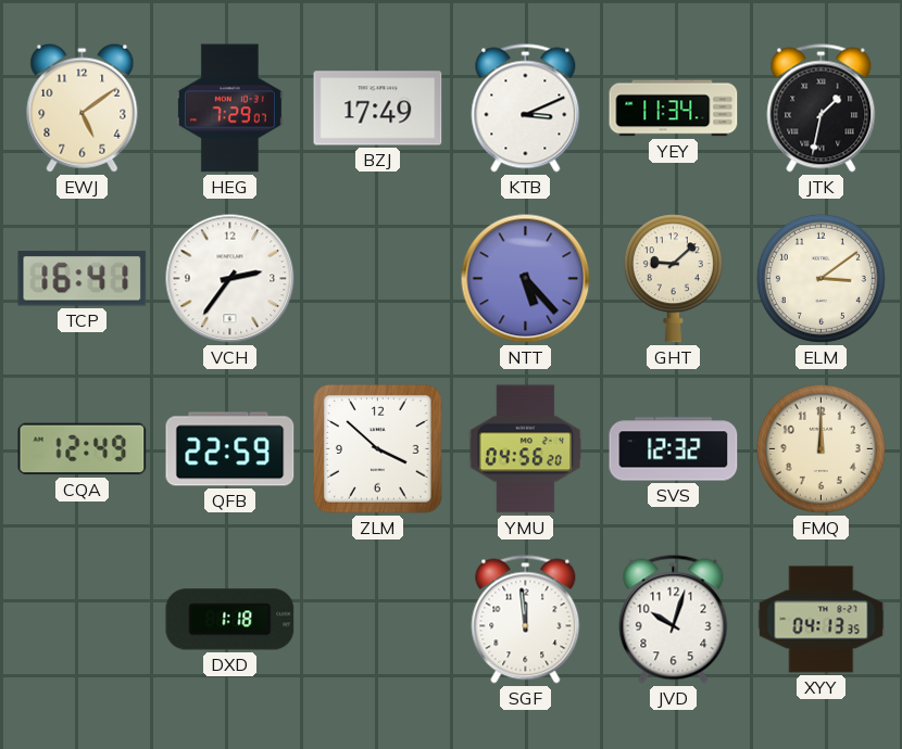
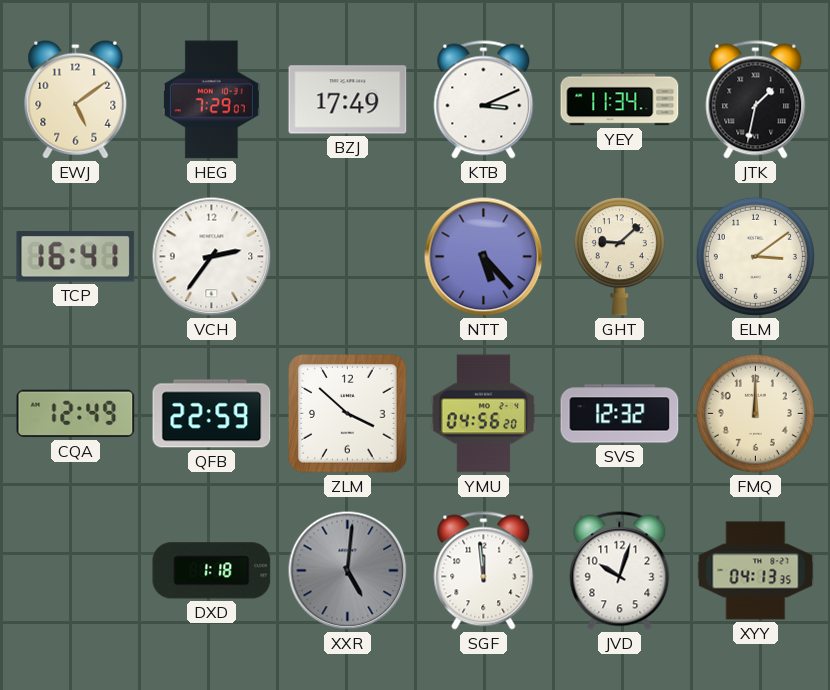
XXR: none -> 5:01
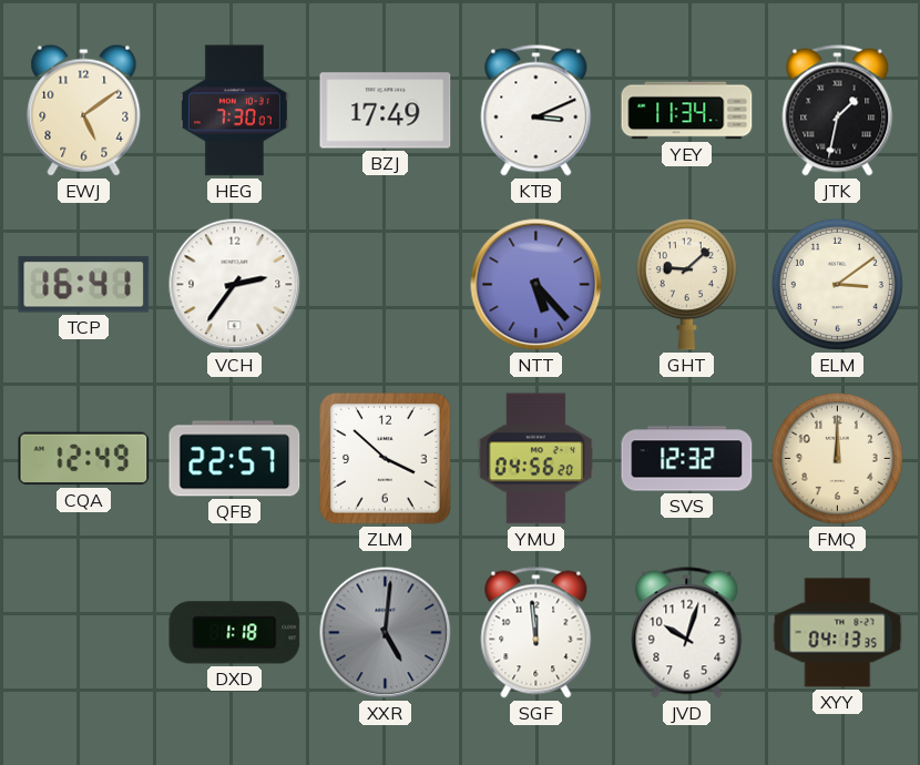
HEG: 7:29 -> 7:30
QFB: 22:59 -> 22:57
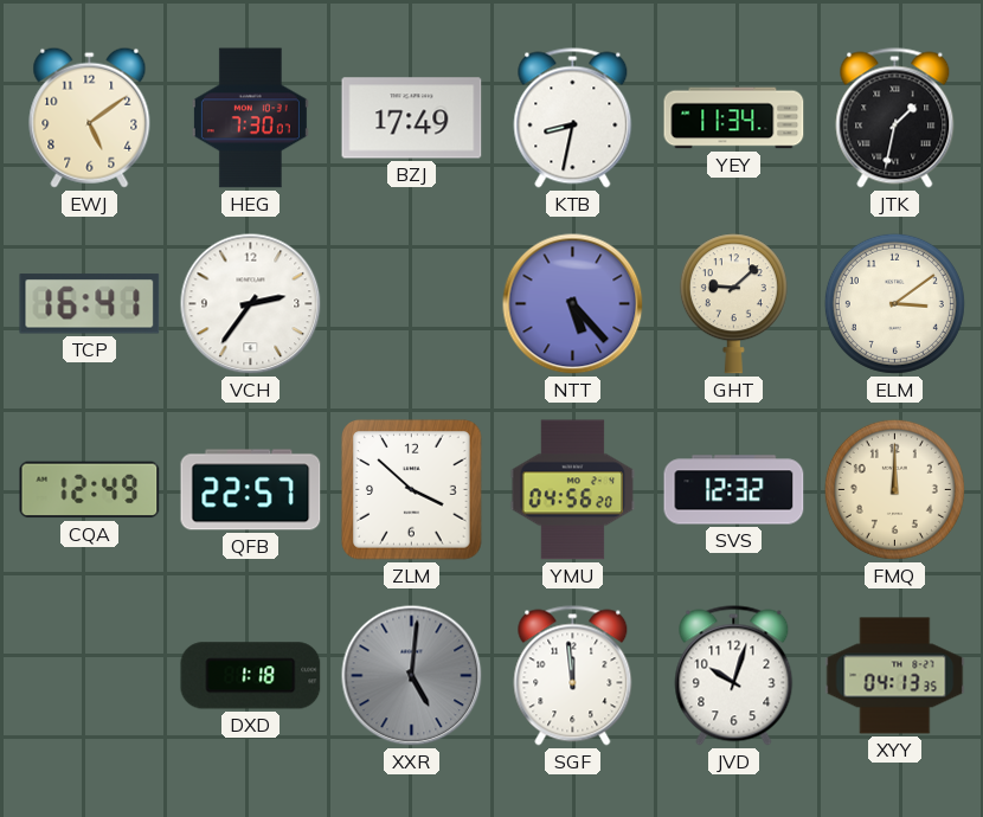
KTB: 3:11 -> 8:32
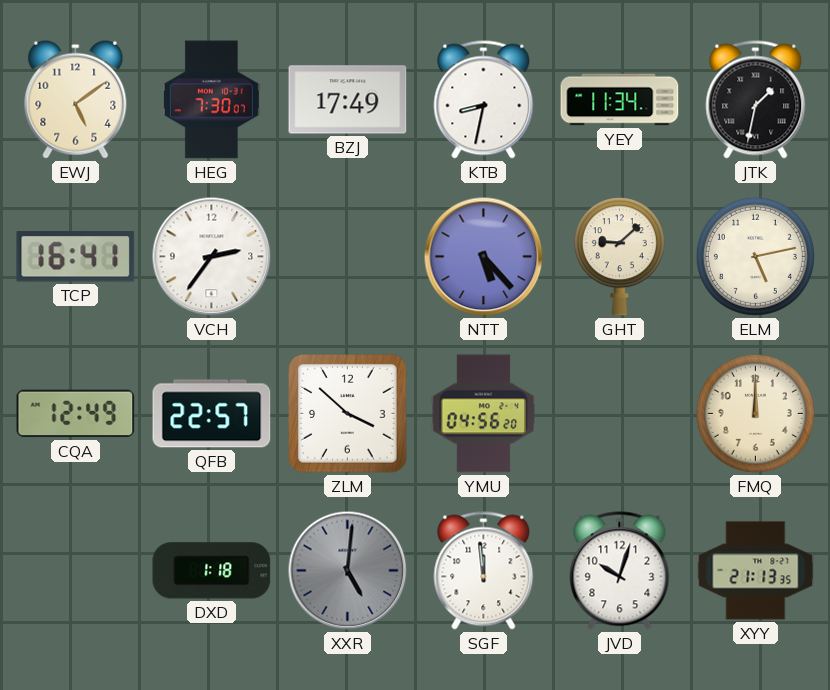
ELM: 3:09 -> 5:13
SVS: 12:32 -> none
XYY: 04:13 -> 21:13
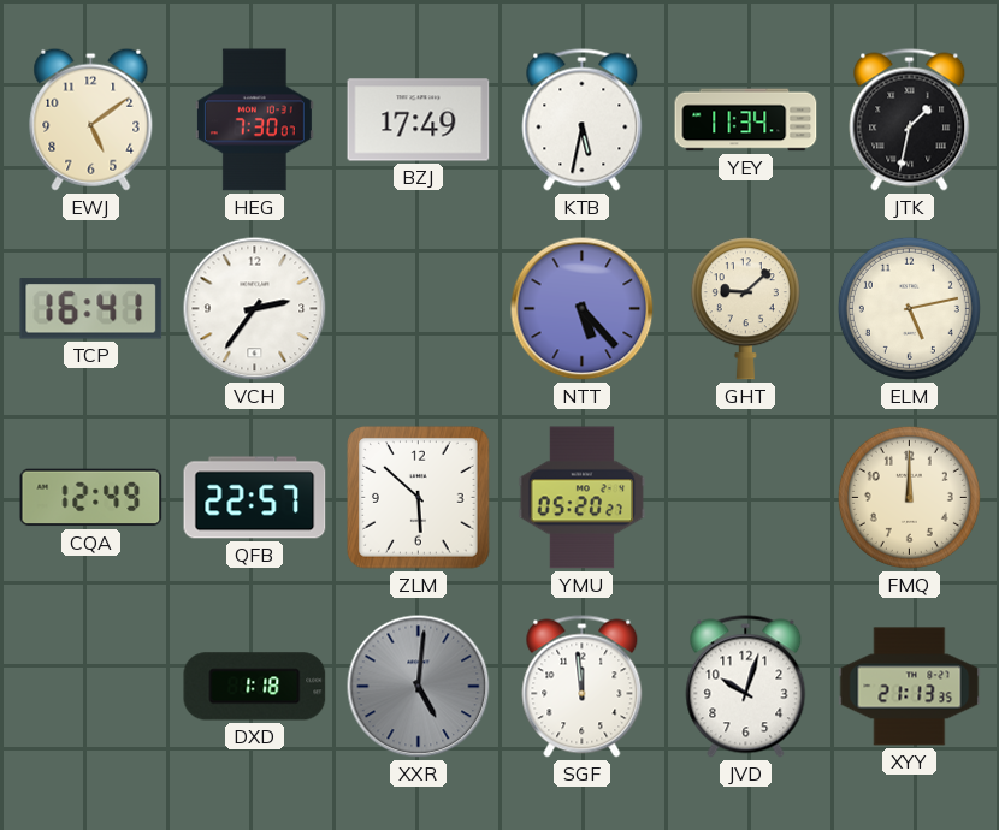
KTB: 8:32 -> 5:32
ZLM: 3:52 -> 5:52
YMU: 04:56 -> 05:20
